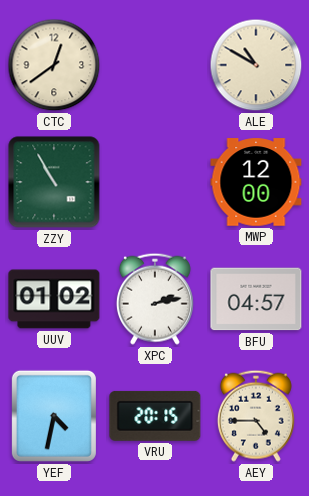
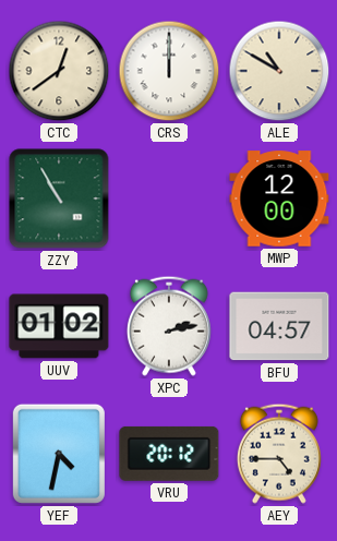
CRS: none -> 12:00
VRU: 20:15 -> 20:12
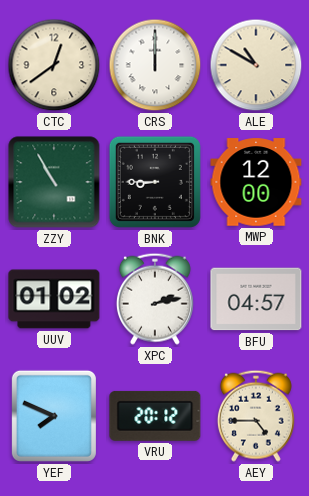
BNK: none -> 8:45
YEF: 4:32 -> 7:49
